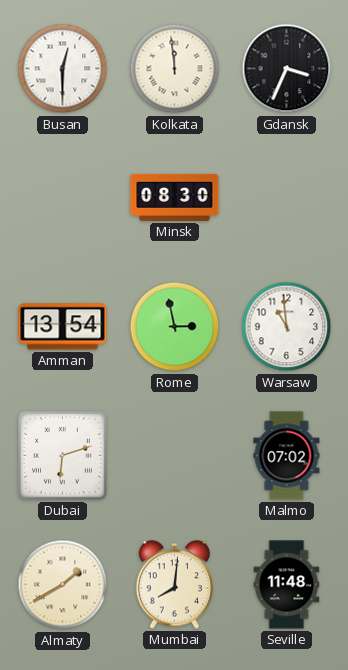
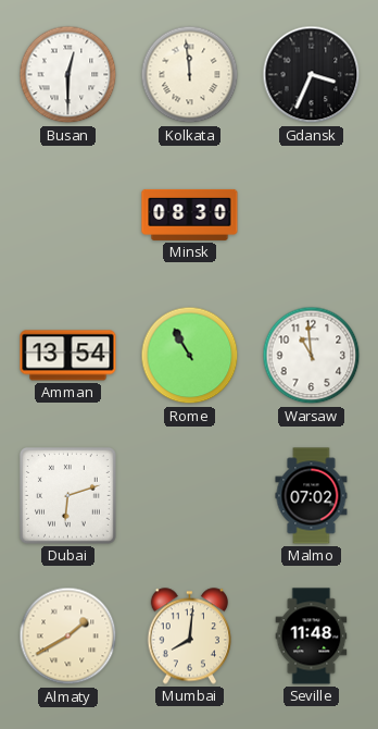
Rome: 2:58 -> 10:55
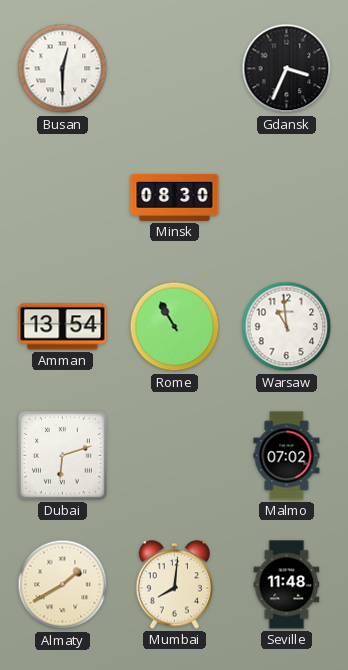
Kolkata: 11:59 -> none
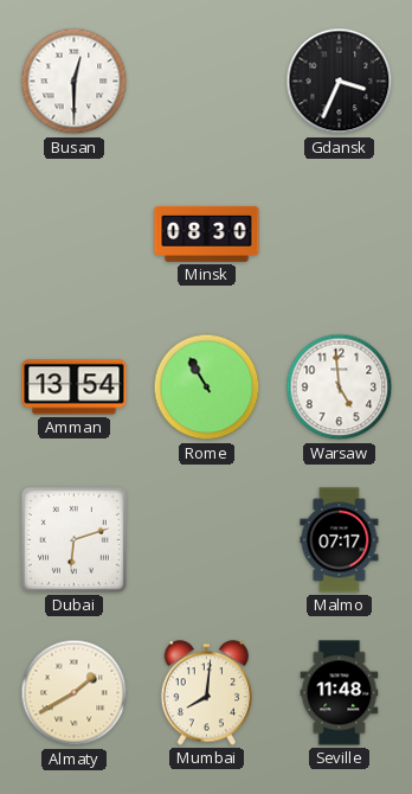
Warsaw: 10:59 -> 4:59
Malmo: 07:02 -> 07:17
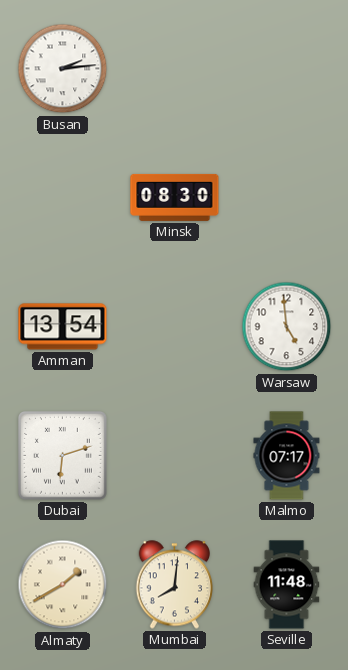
Busan: 12:30 -> 2:14
Gdansk: 3:34 -> none
Rome: 10:55 -> none
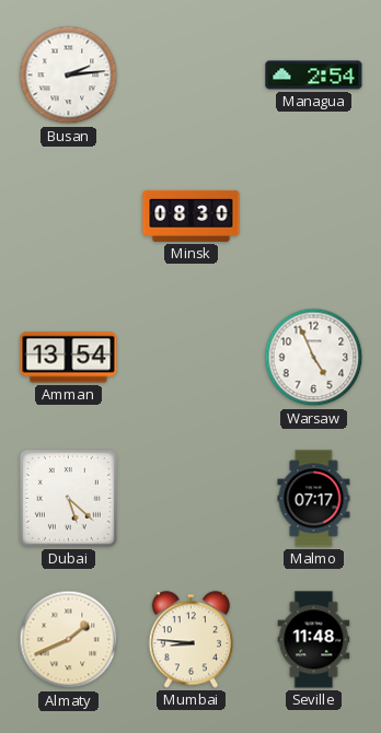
Managua: none -> 2:54
Warsaw: 4:59 -> 4:56
Dubai: 6:12 -> 5:22
Almaty: 1:40 -> 1:41
Mumbai: 8:01 -> 8:46
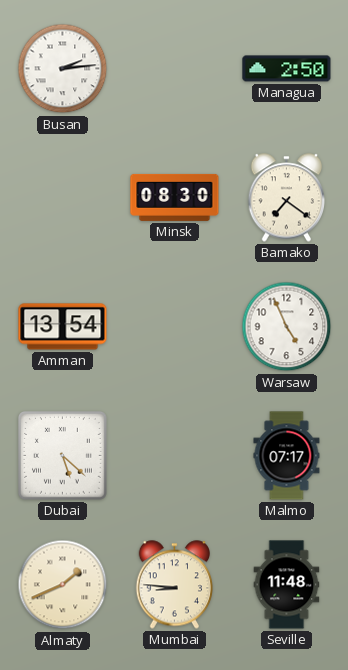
Managua: 2:54 -> 2:50
Bamako: none -> 7:21
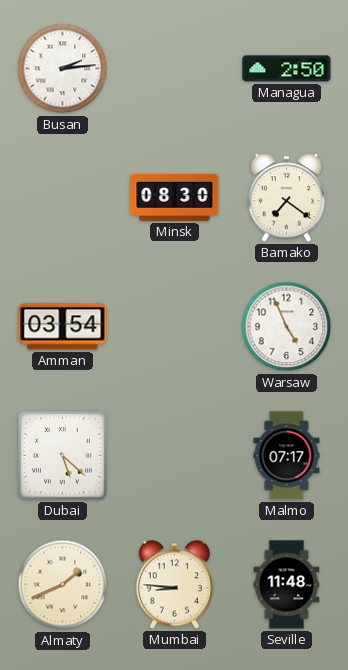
Amman: 13:54 -> 03:54
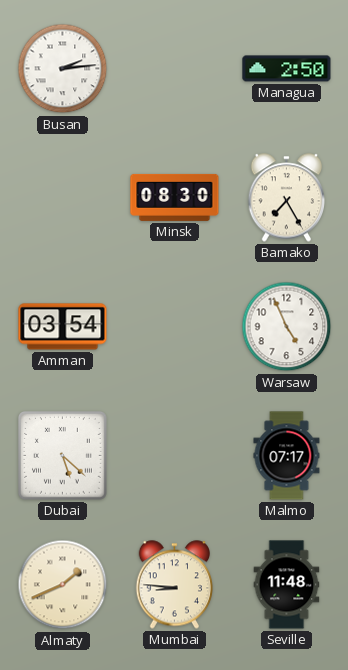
Bamako: 7:21 -> 7:25
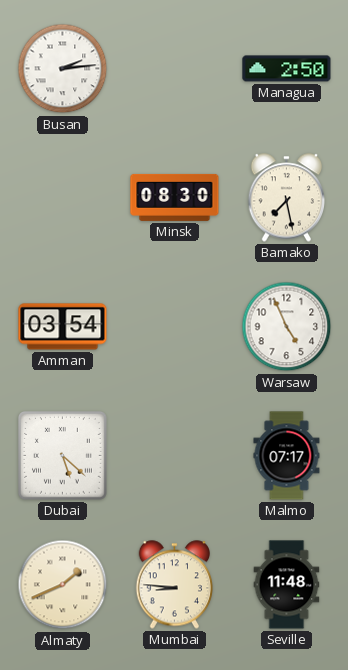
Bamako: 7:25 -> 7:28
